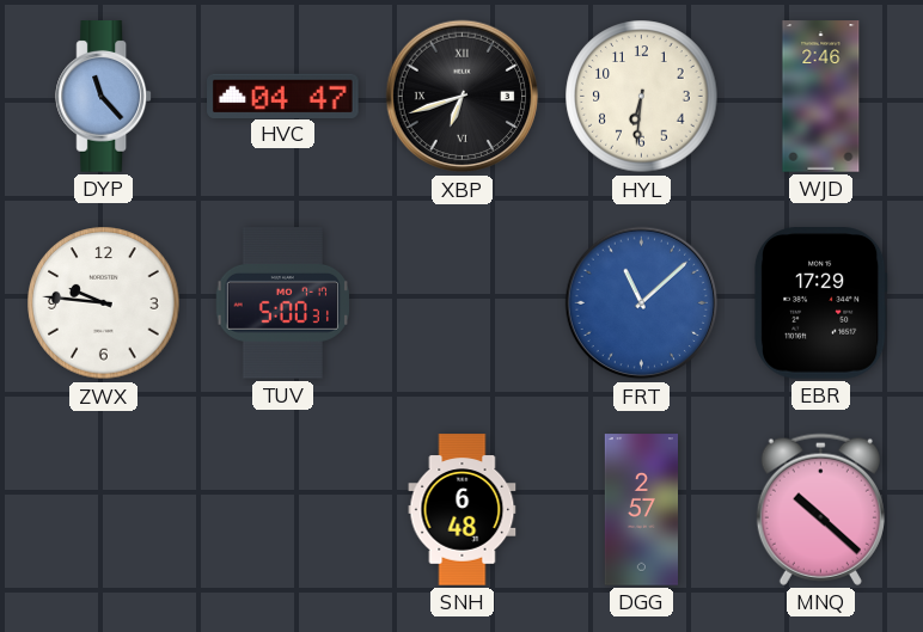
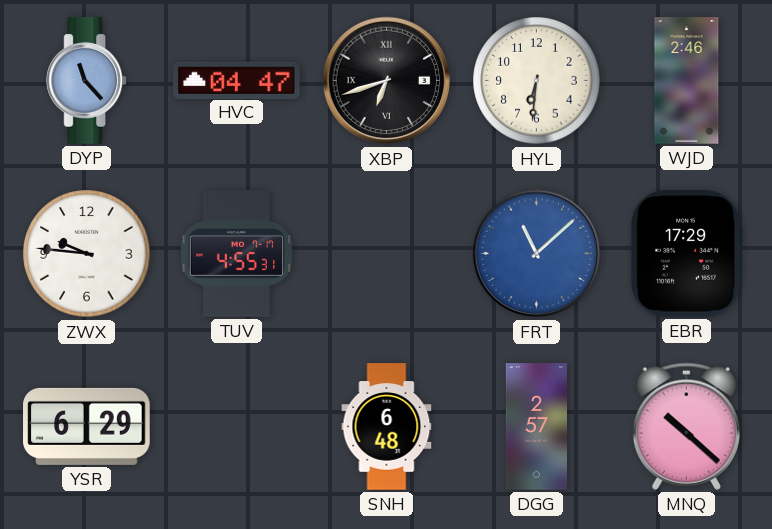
TUV: 5:00 -> 4:55
YSR: none -> 6:29
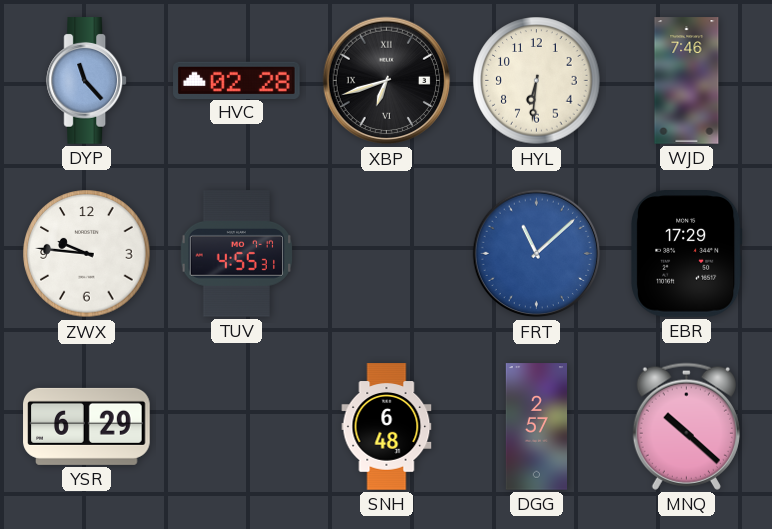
HVC: 04:47 -> 02:28
WJD: 2:46 -> 7:46
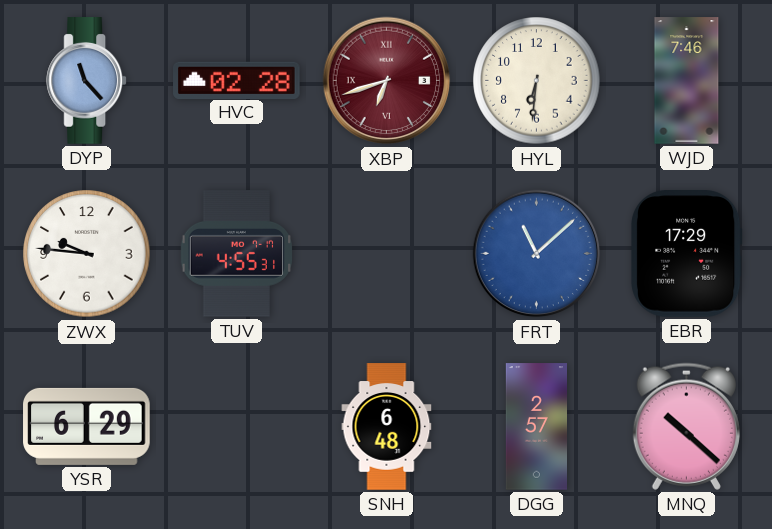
XBP dial: black -> burgundy
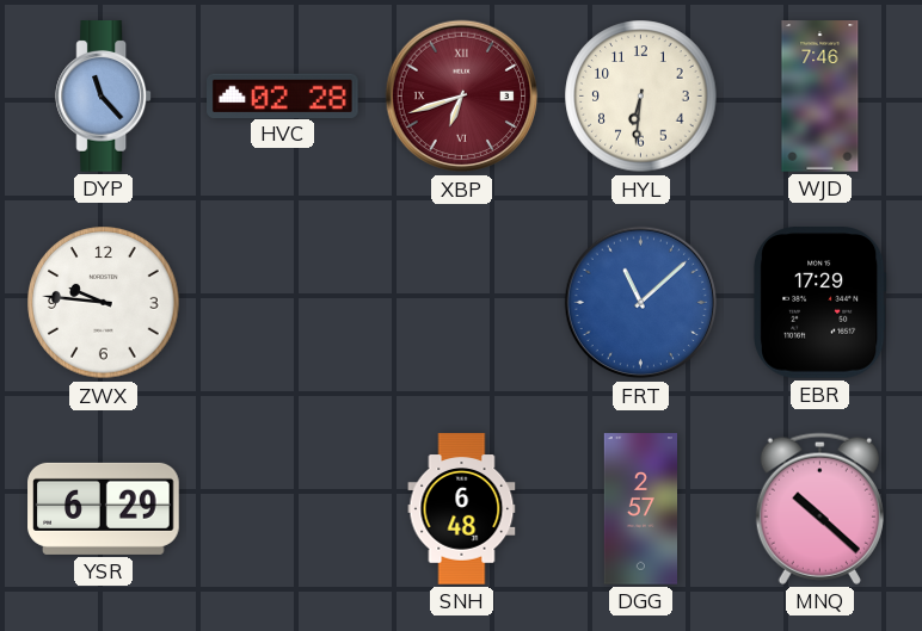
TUV: 4:55 -> none
